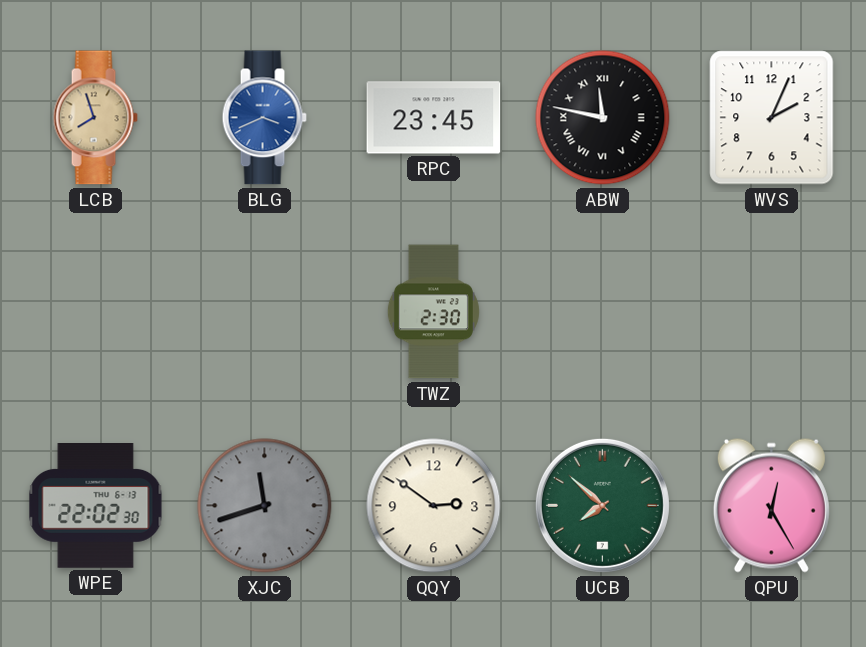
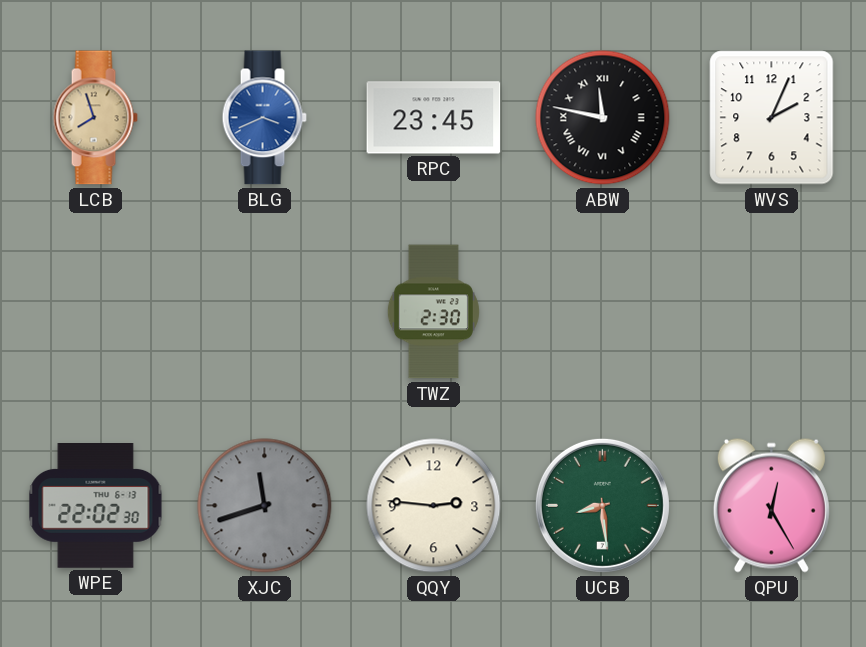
QQY: 2:51 -> 2:46
UCB: 7:52 -> 8:29
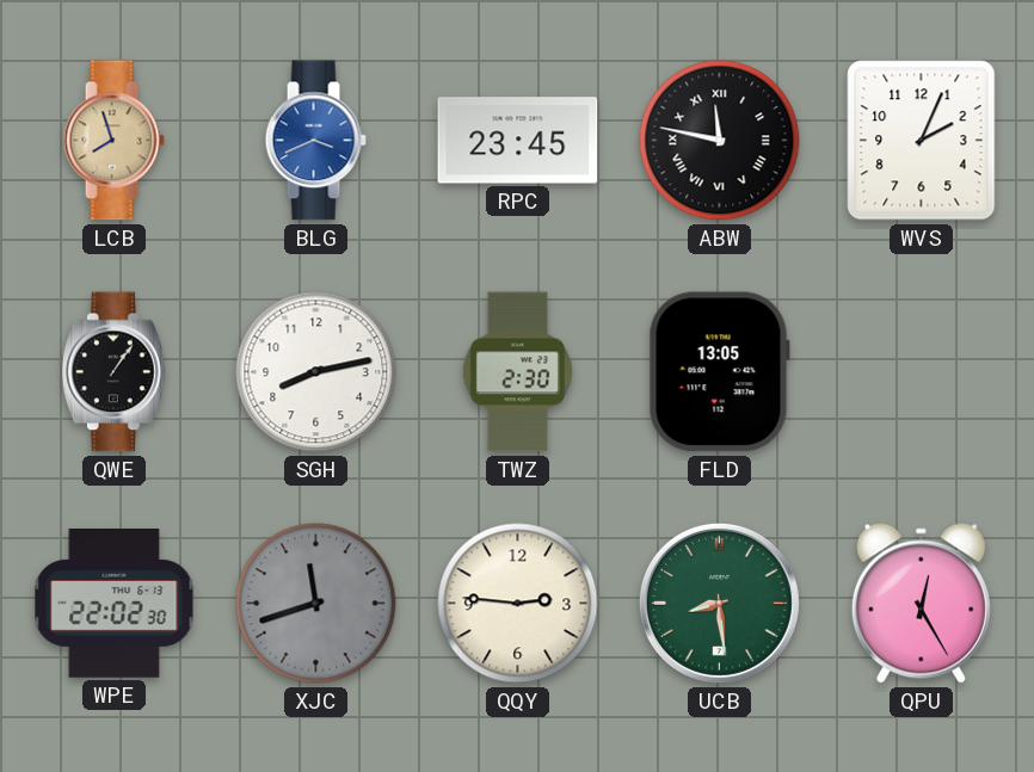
QWE: none -> 1:06
SGH: none -> 8:13
FLD: none -> 13:05
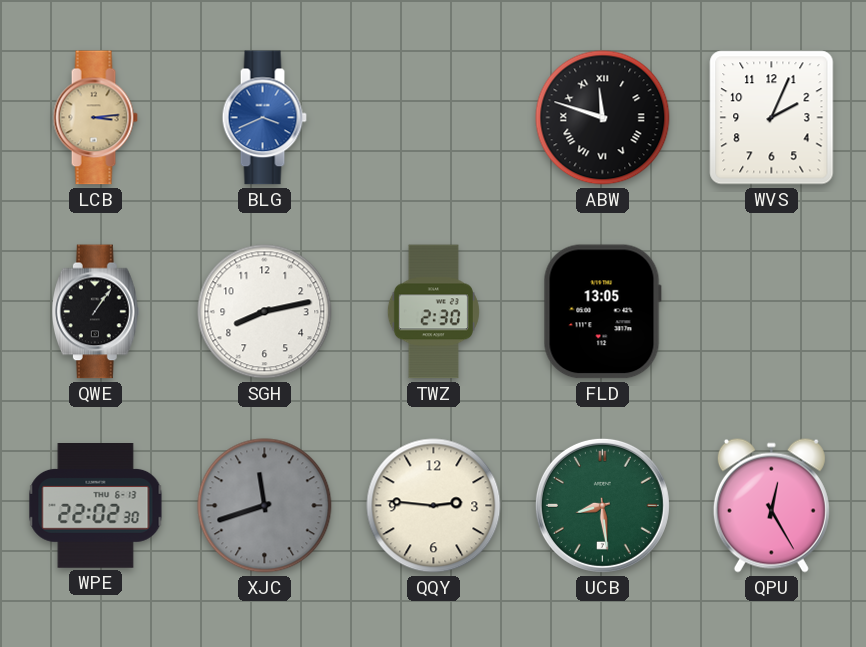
LCB: 7:57 -> 3:14
RPC: 23:45 -> none
ABW: 11:47 -> 11:48
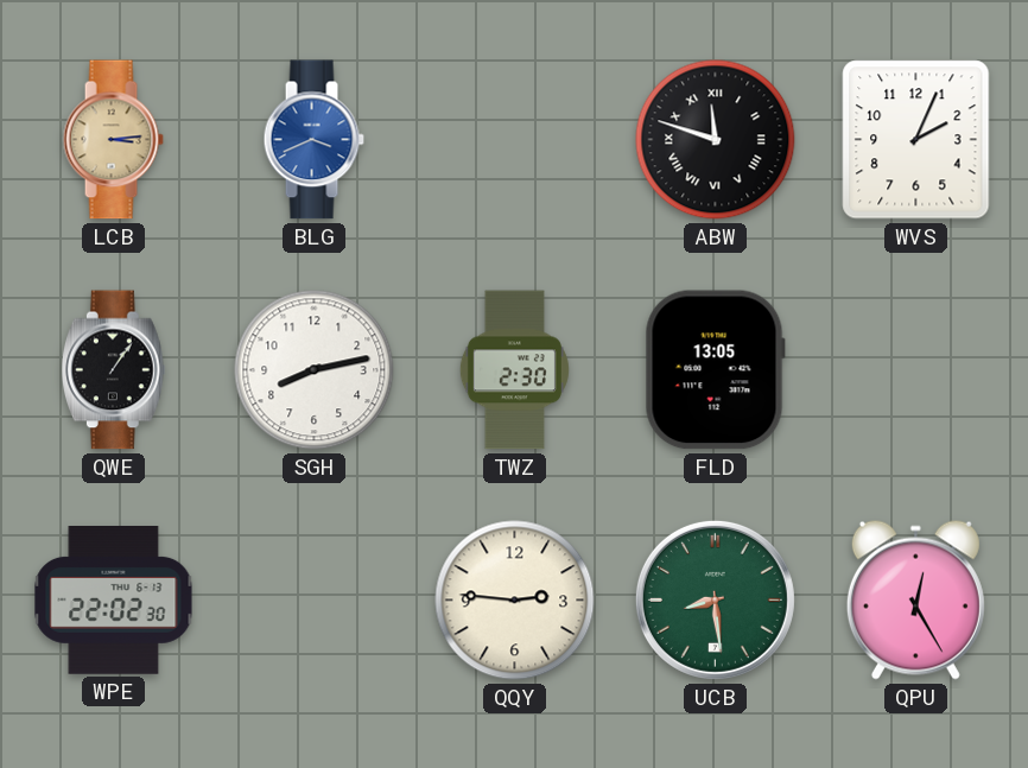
XJC: 11:42 -> none
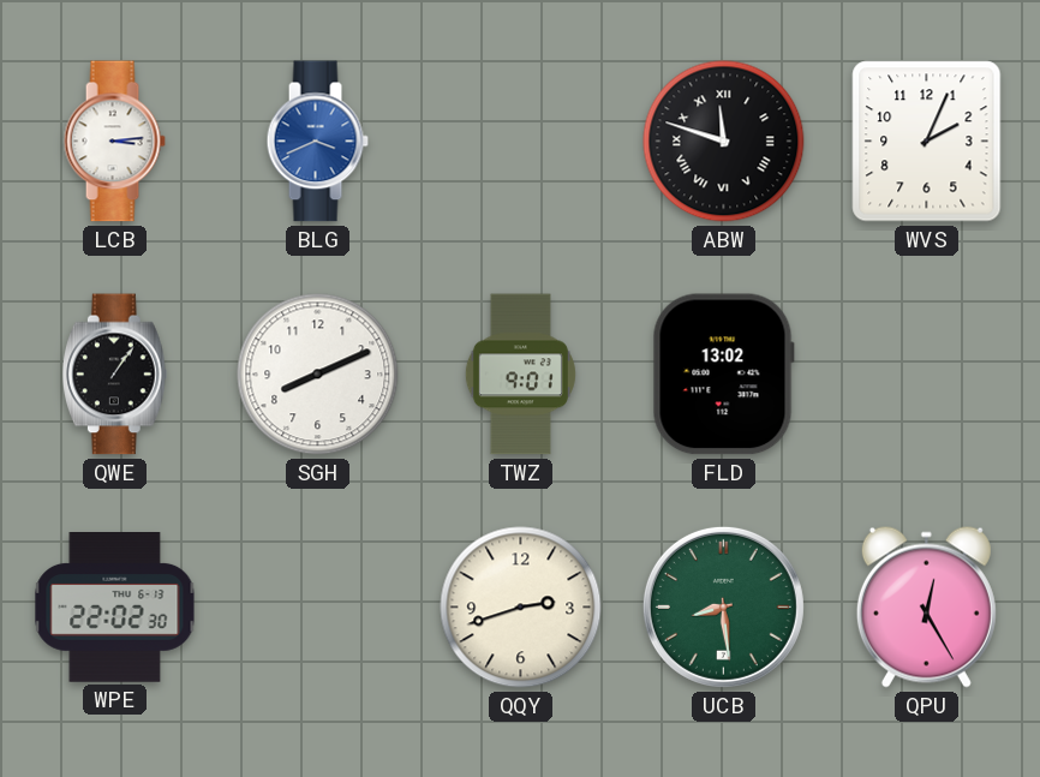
LCB dial: champagne -> white
SGH: 8:13 -> 8:11
TWZ: 2:30 -> 9:01
FLD: 13:05 -> 13:02
QQY: 2:46 -> 2:42
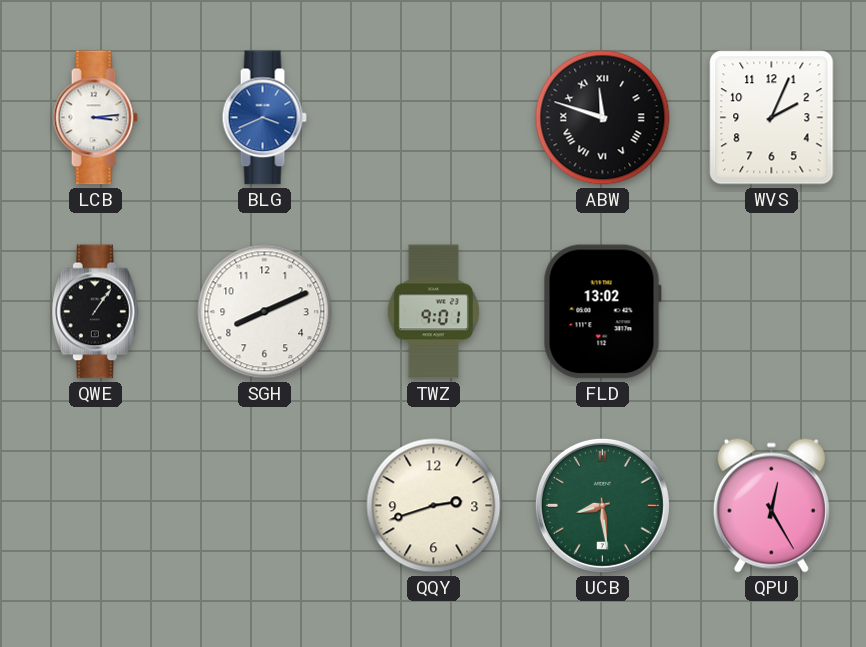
WPE: 22:02 -> none
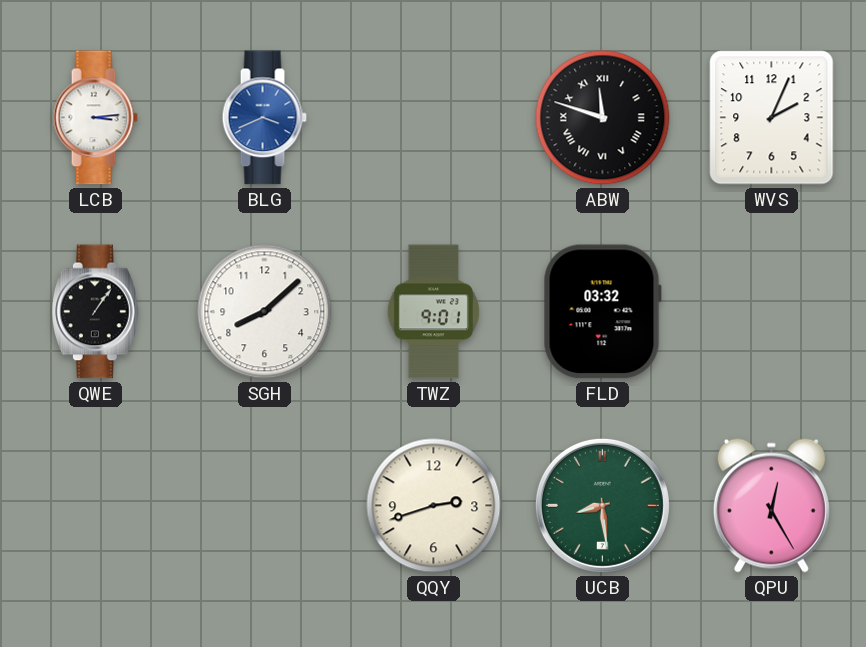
SGH: 8:11 -> 8:08
FLD: 13:02 -> 03:32
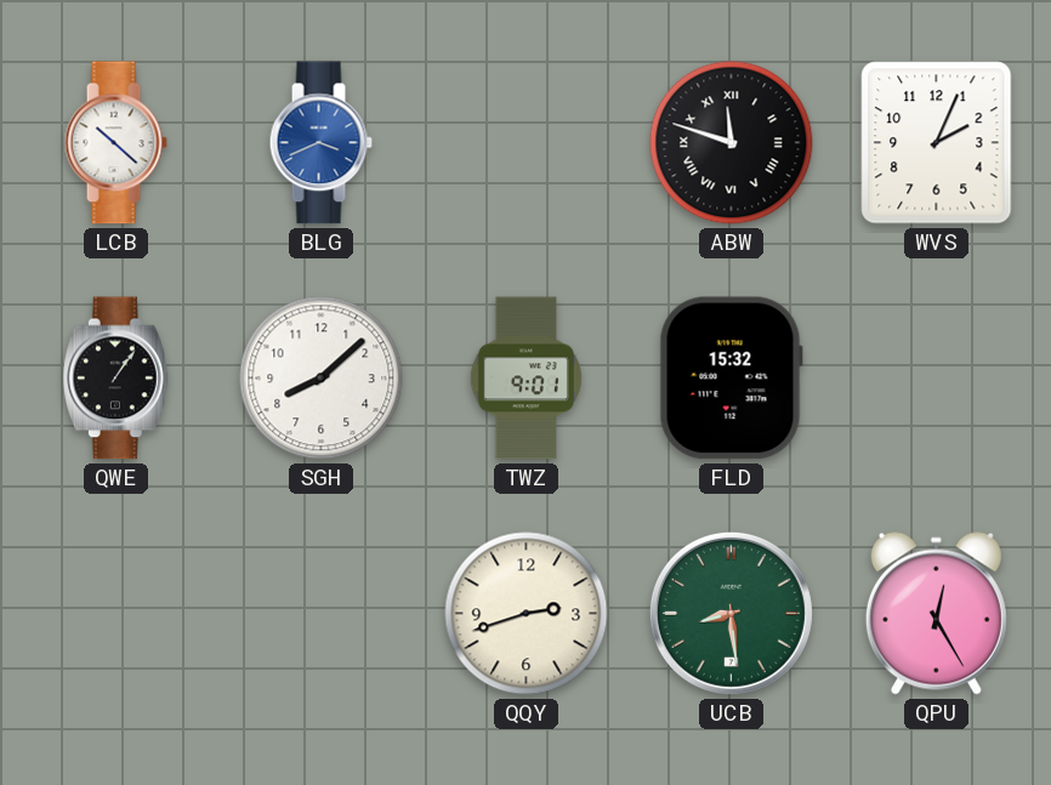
LCB: 3:14 -> 10:22
FLD: 03:32 -> 15:32
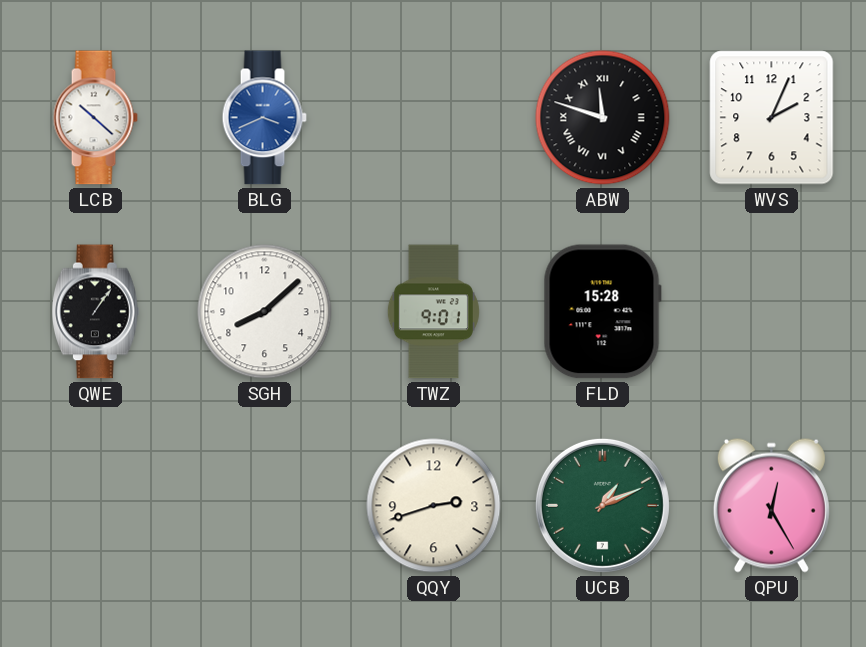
FLD: 15:32 -> 15:28
UCB: 8:29 -> 1:11
